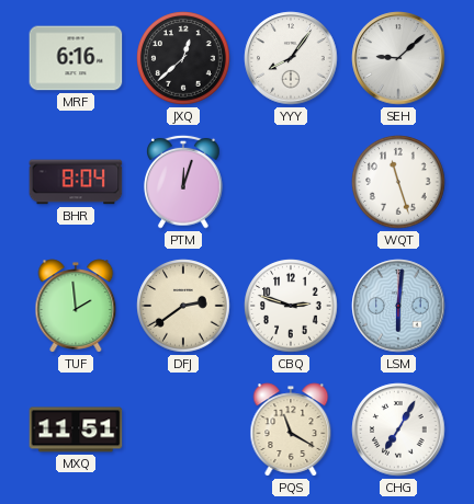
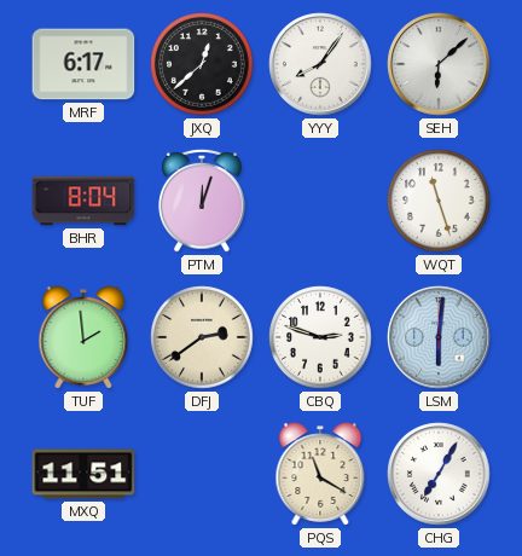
MRF: 6:16 -> 6:17
SEH: 9:08 -> 6:08
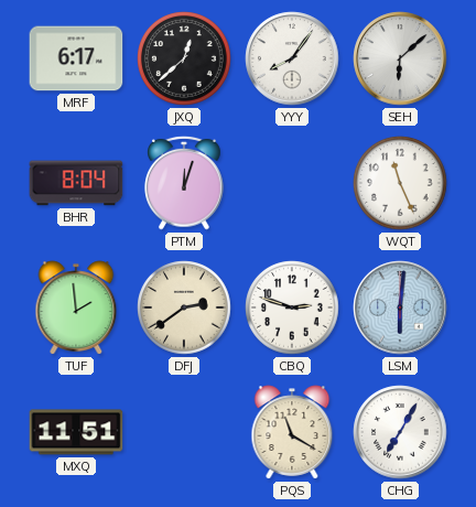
WQT: 11:27 -> 11:26
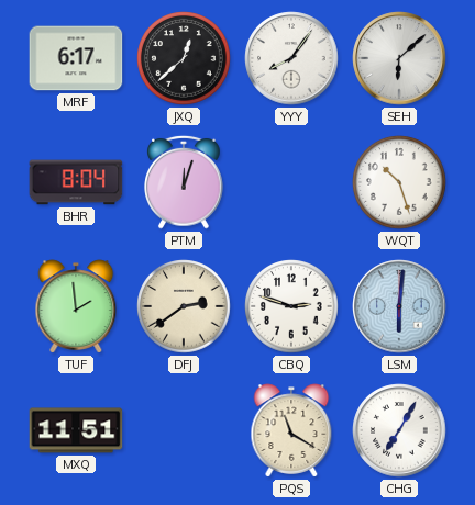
WQT: 11:26 -> 10:27
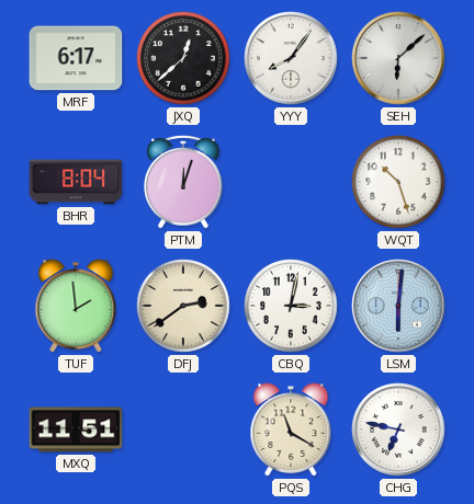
CBQ: 2:48 -> 3:02
CHG: 7:05 -> 6:47
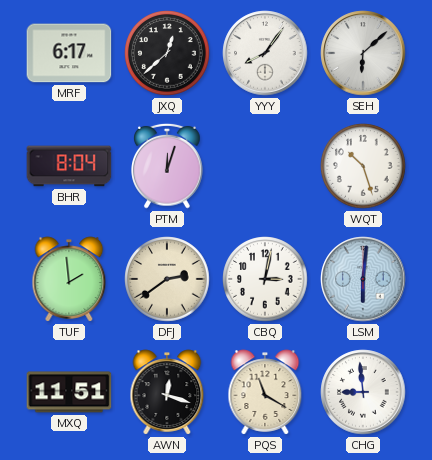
AWN: none -> 12:18
CHG: 6:47 -> 8:59
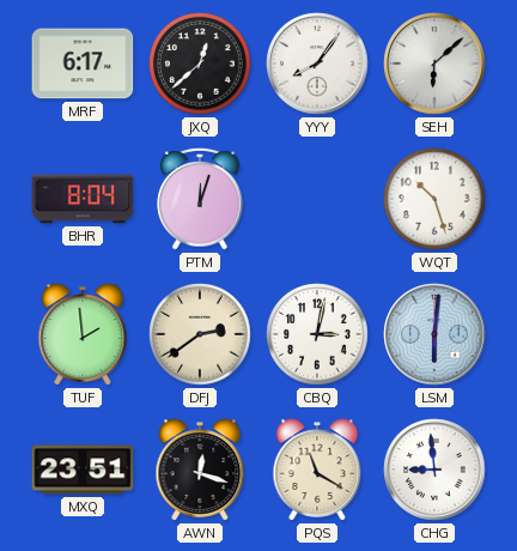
MXQ: 11:51 -> 23:51
